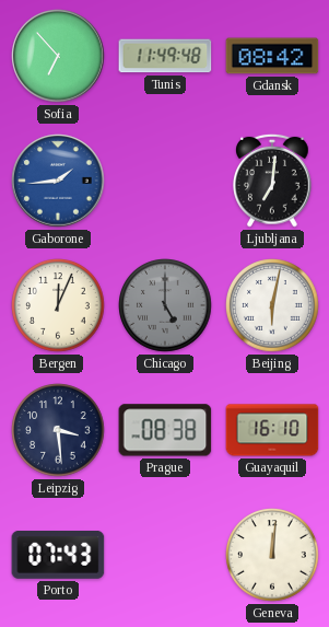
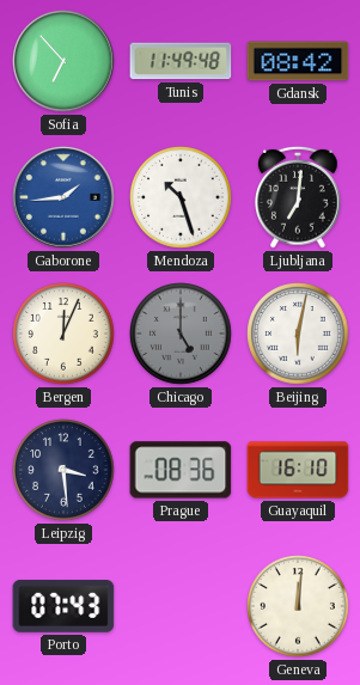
Mendoza: none -> 10:27
Prague: 08:38 -> 08:36
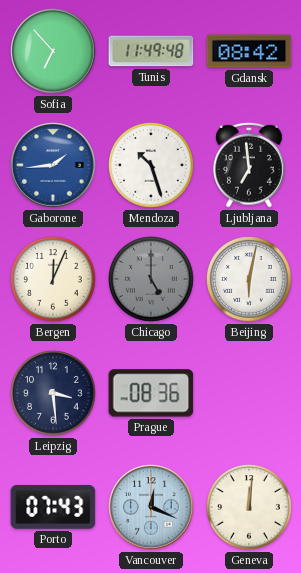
Ljubljana: 7:01 -> 6:59
Guayaquil: 16:10 -> none
Vancouver: none -> 12:19
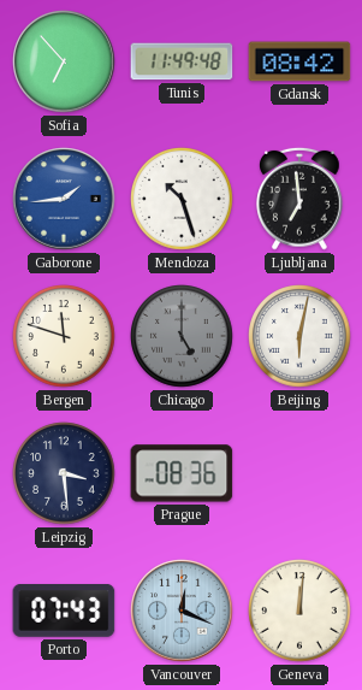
Bergen: 12:04 -> 11:48
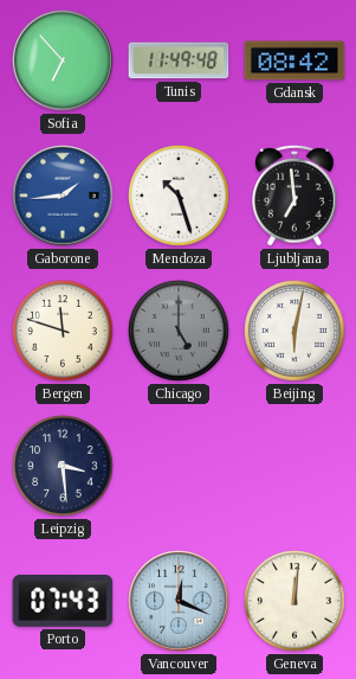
Prague: 08:36 -> none
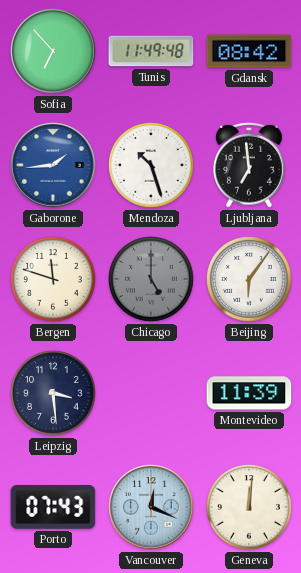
Beijing: 6:02 -> 6:06
Montevideo: none -> 11:39
